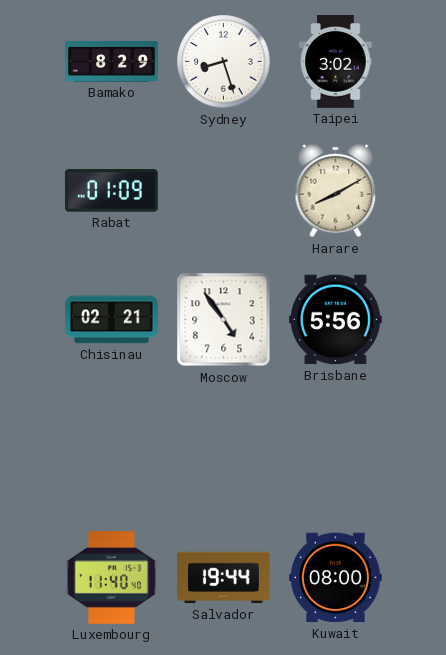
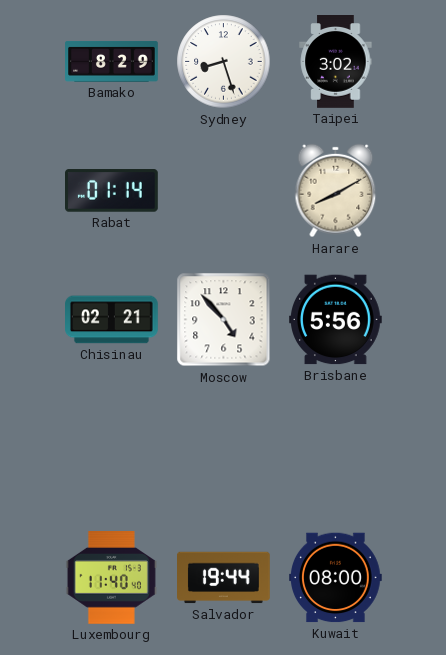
Rabat: 01:09 -> 01:14
Moscow: 4:54 -> 4:53
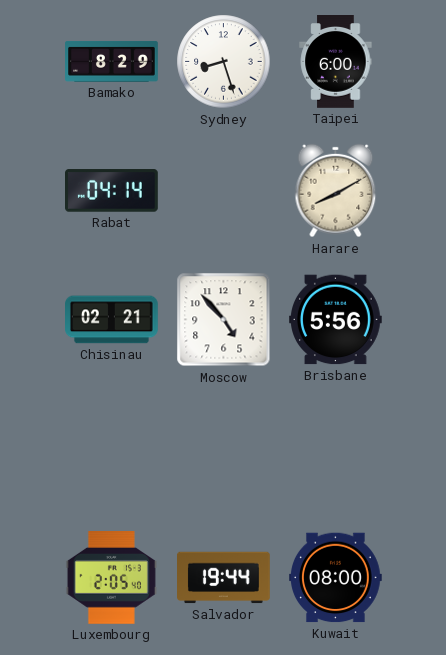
Taipei: 3:02 -> 6:00
Rabat: 01:14 -> 04:14
Luxembourg: 11:40 -> 2:05
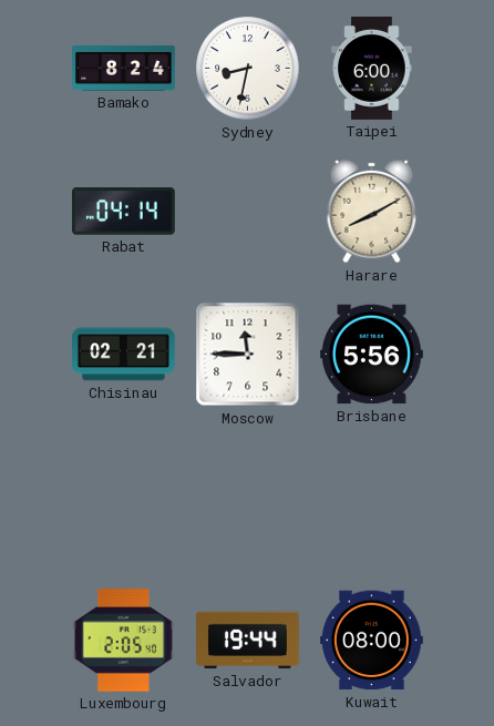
Bamako: 8:29 -> 8:24
Sydney: 8:27 -> 8:32
Moscow: 4:53 -> 11:45
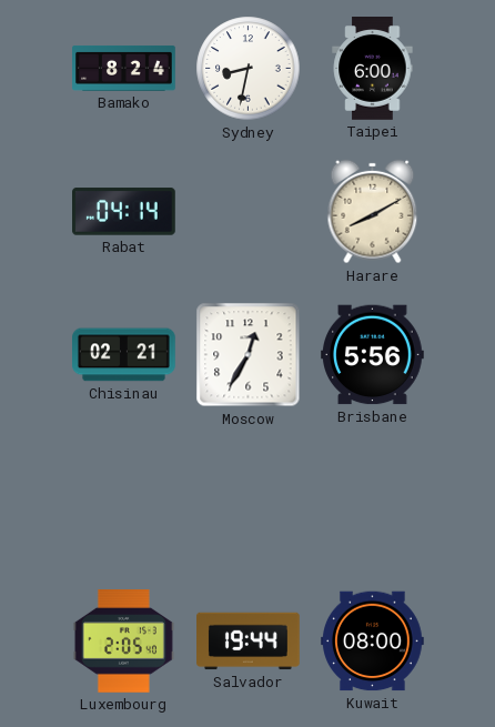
Moscow: 11:45 -> 12:35
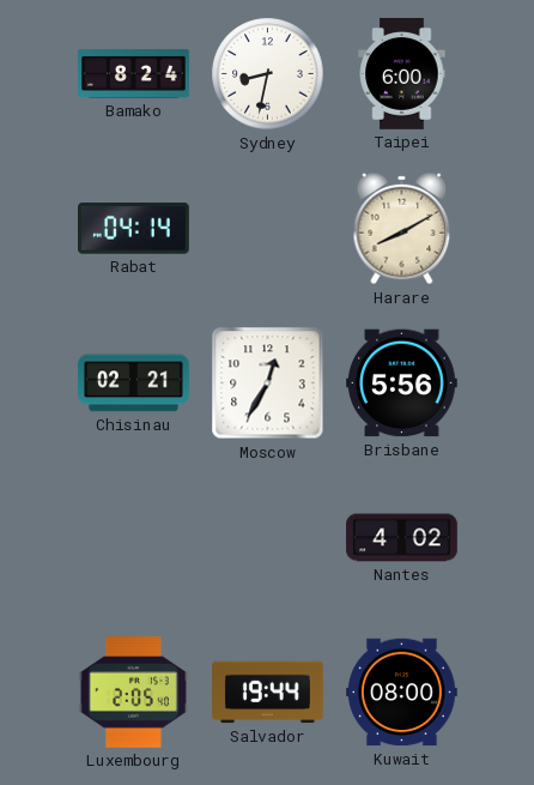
Nantes: none -> 4:02
